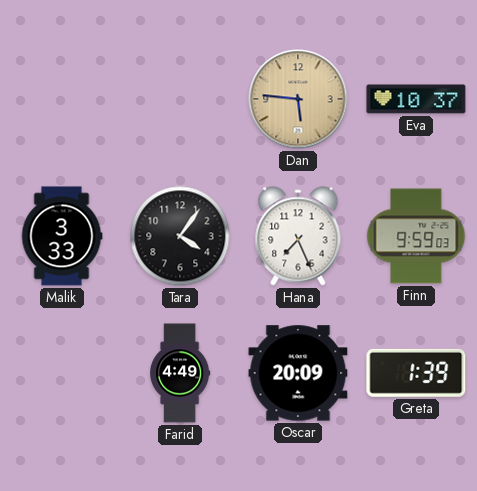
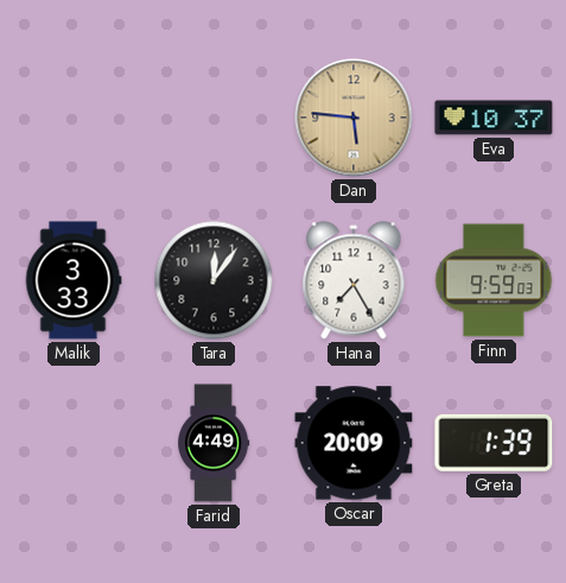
Tara: 4:06 -> 12:06
Hana: 7:26 -> 7:25
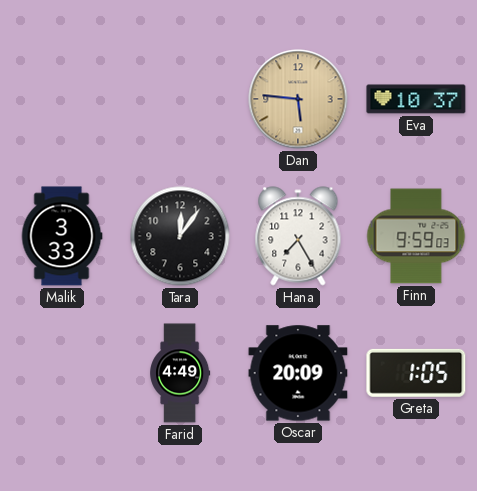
Greta: 1:39 -> 1:05
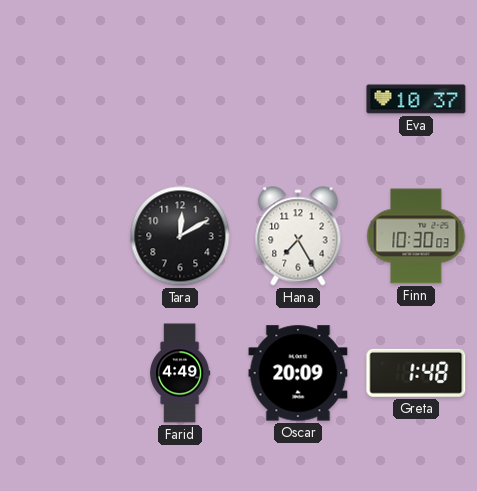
Dan: 5:46 -> none
Malik: 3:33 -> none
Tara: 12:06 -> 12:10
Finn: 9:59 -> 10:30
Greta: 1:05 -> 1:48
